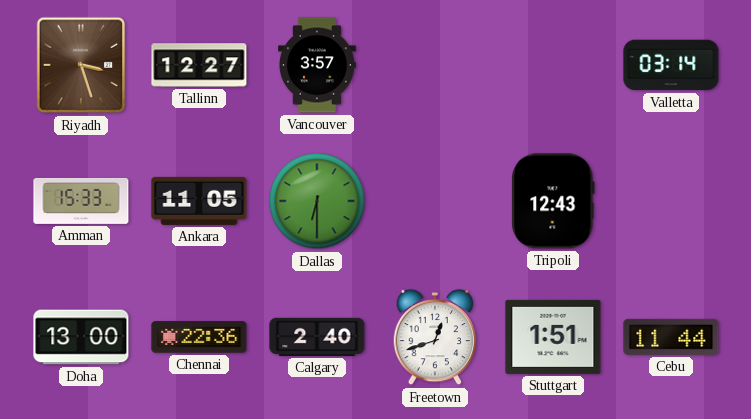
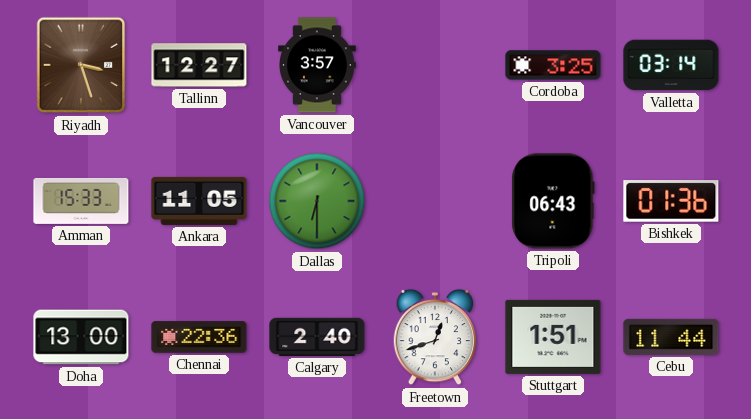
Cordoba: none -> 3:25
Tripoli: 12:43 -> 06:43
Bishkek: none -> 01:36
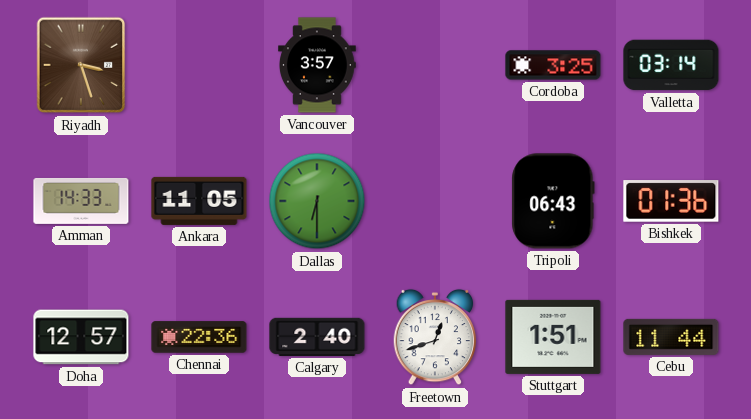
Tallinn: 12:27 -> none
Amman: 15:33 -> 14:33
Doha: 13:00 -> 12:57
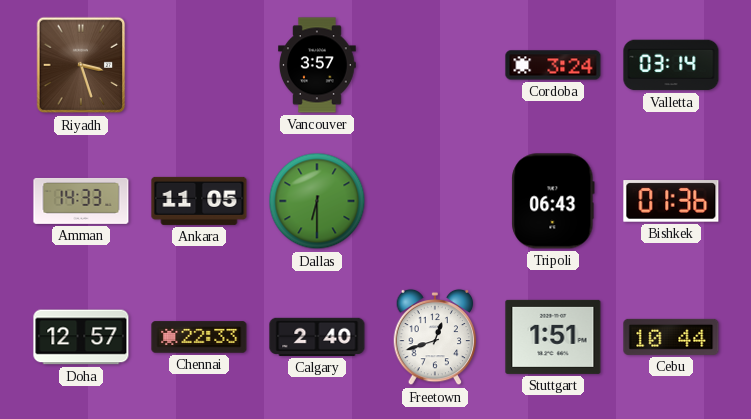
Cordoba: 3:25 -> 3:24
Chennai: 22:36 -> 22:33
Cebu: 11:44 -> 10:44
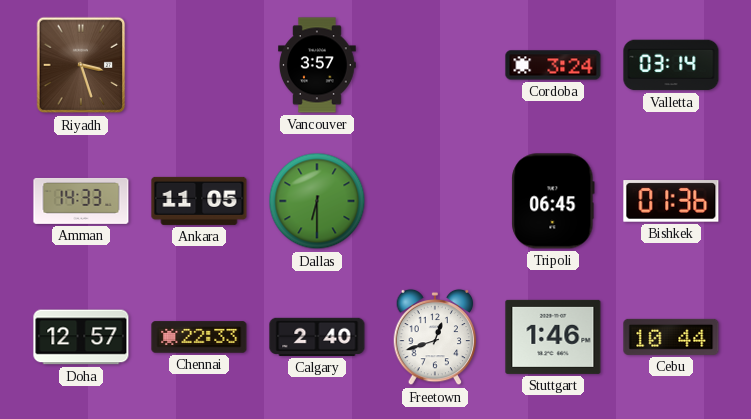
Tripoli: 06:43 -> 06:45
Stuttgart: 1:51 -> 1:46
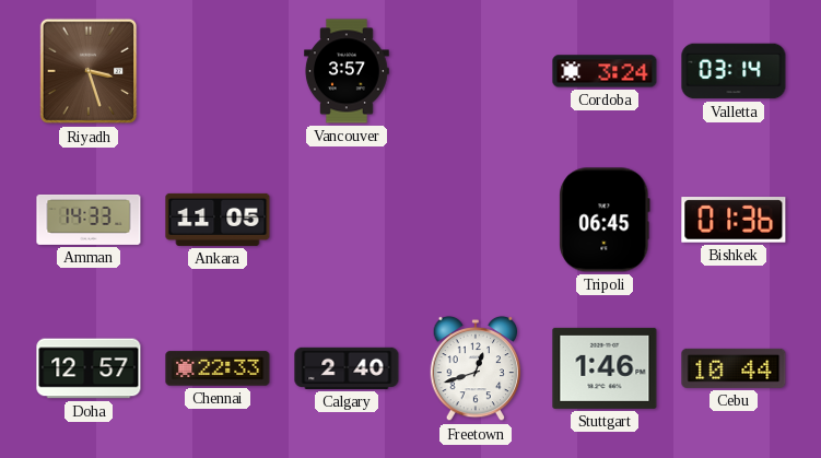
Dallas: 6:30 -> none
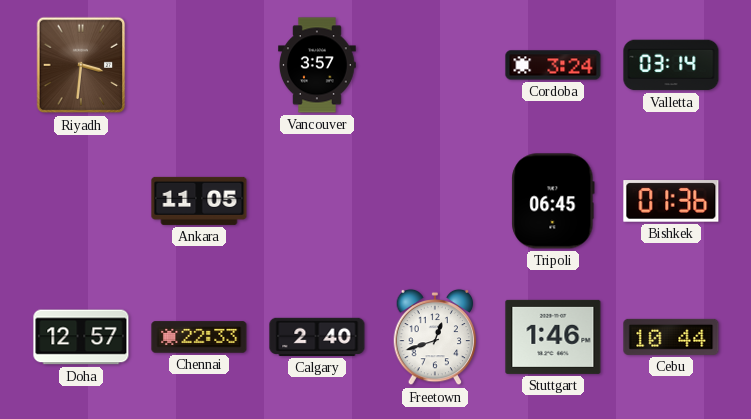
Riyadh: 3:27 -> 3:31
Amman: 14:33 -> none
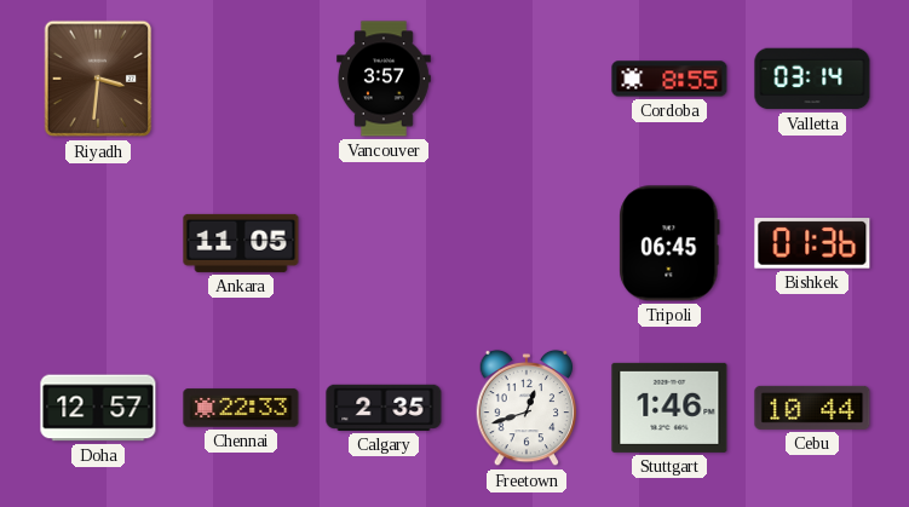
Cordoba: 3:24 -> 8:55
Calgary: 2:40 -> 2:35
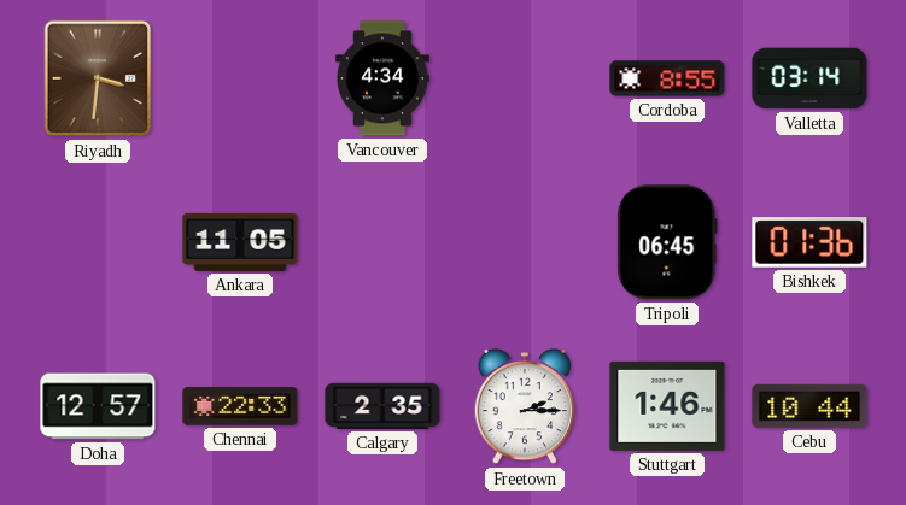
Vancouver: 3:57 -> 4:34
Freetown: 12:42 -> 2:15
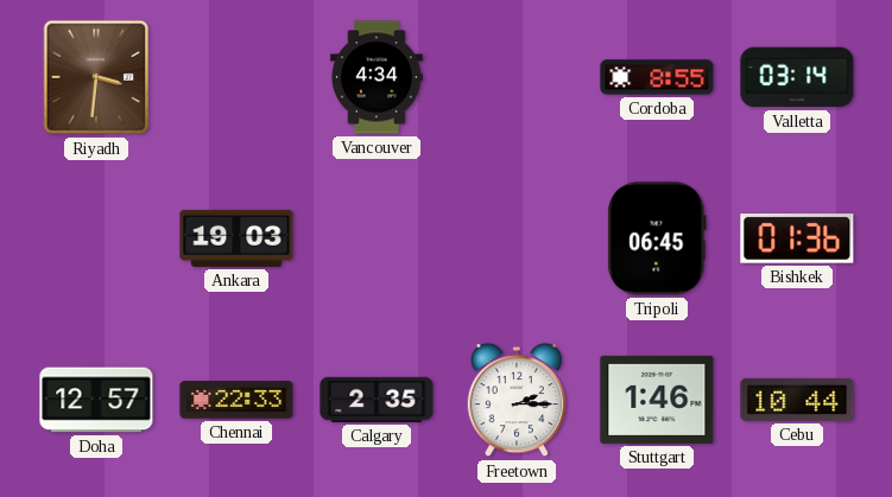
Ankara: 11:05 -> 19:03
